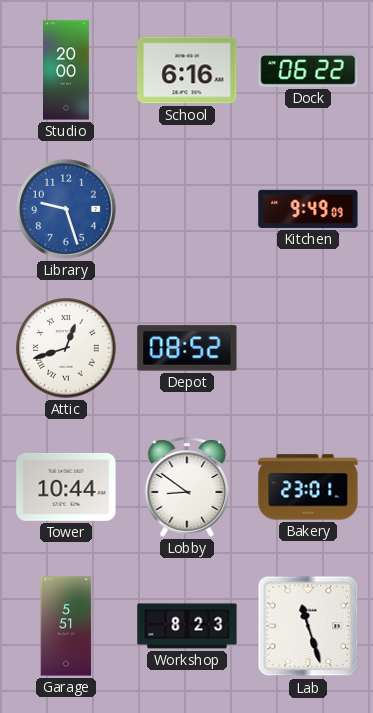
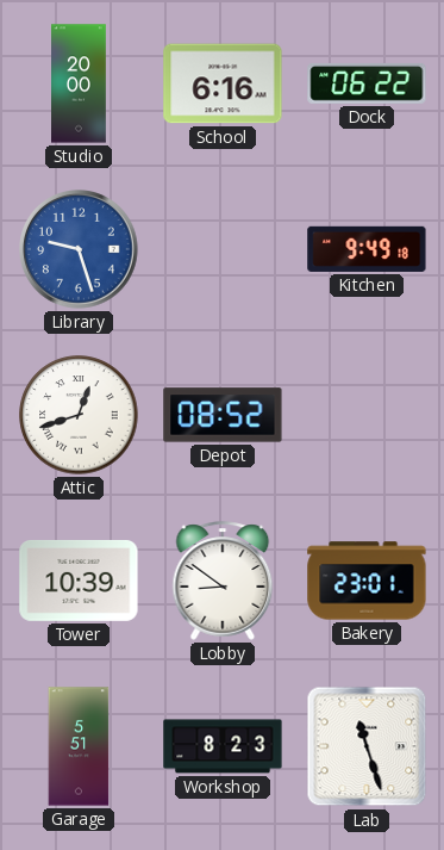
Kitchen: 9:49:09 -> 9:49:18
Tower: 10:44 -> 10:39
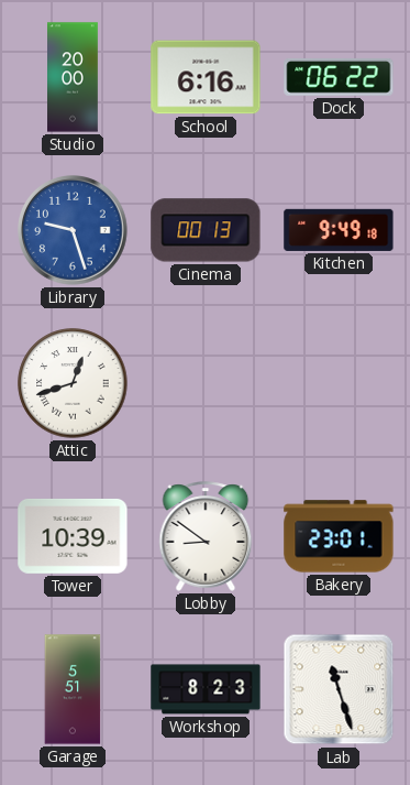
Cinema: none -> 00:13
Depot: 08:52 -> none
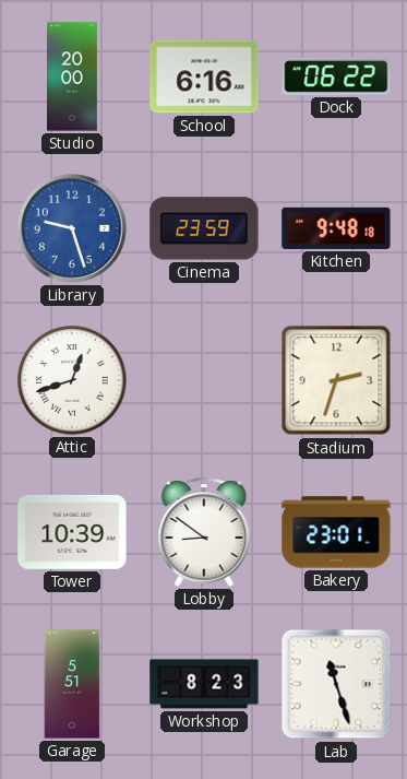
Cinema: 00:13 -> 23:59
Kitchen: 9:49 -> 9:48
Stadium: none -> 2:33
